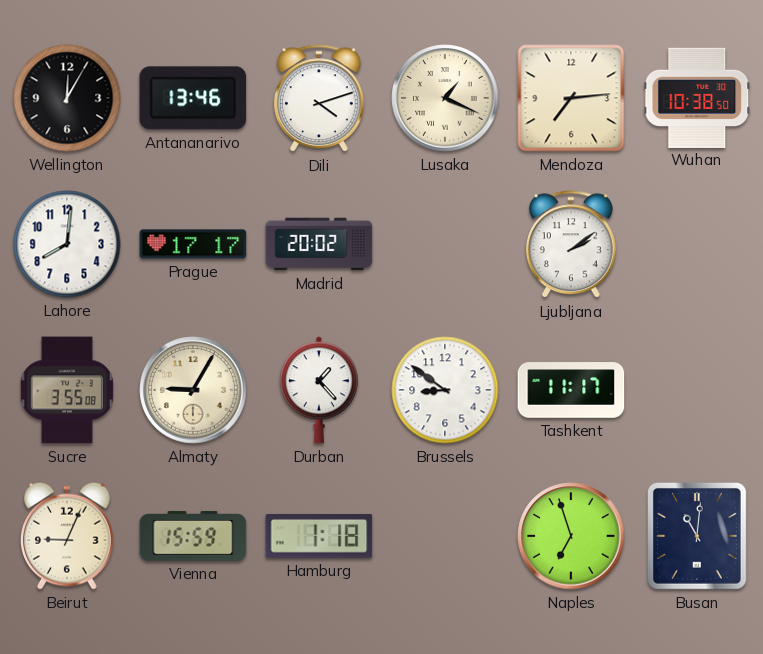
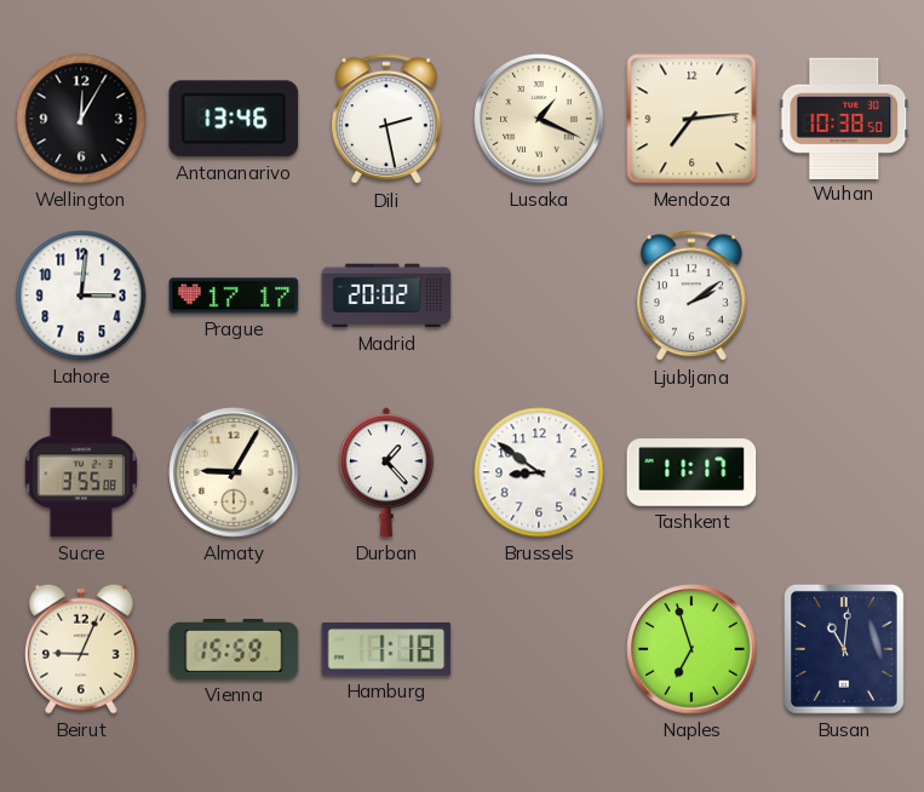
Dili: 4:12 -> 2:28
Lahore: 8:01 -> 3:01
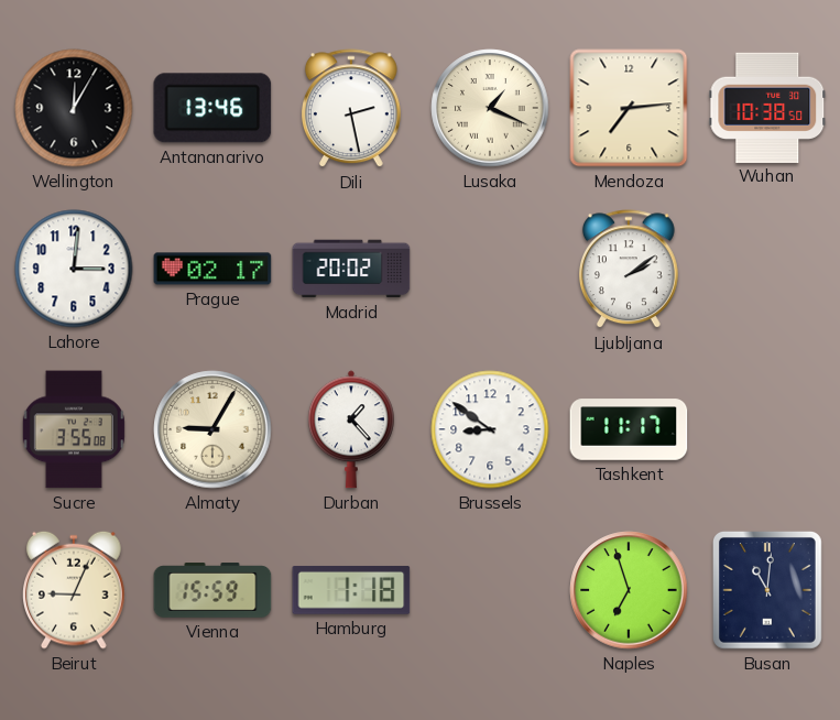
Prague: 17:17 -> 02:17
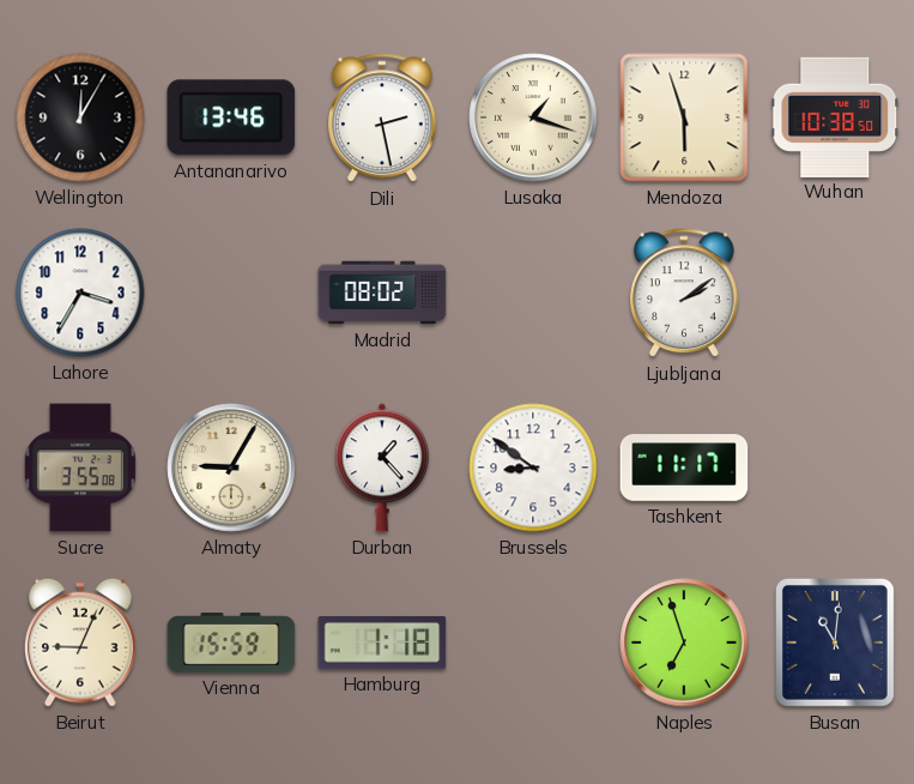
Lusaka: 1:19 -> 1:18
Mendoza: 7:14 -> 5:57
Lahore: 3:01 -> 3:35
Prague: 02:17 -> none
Madrid: 20:02 -> 08:02
